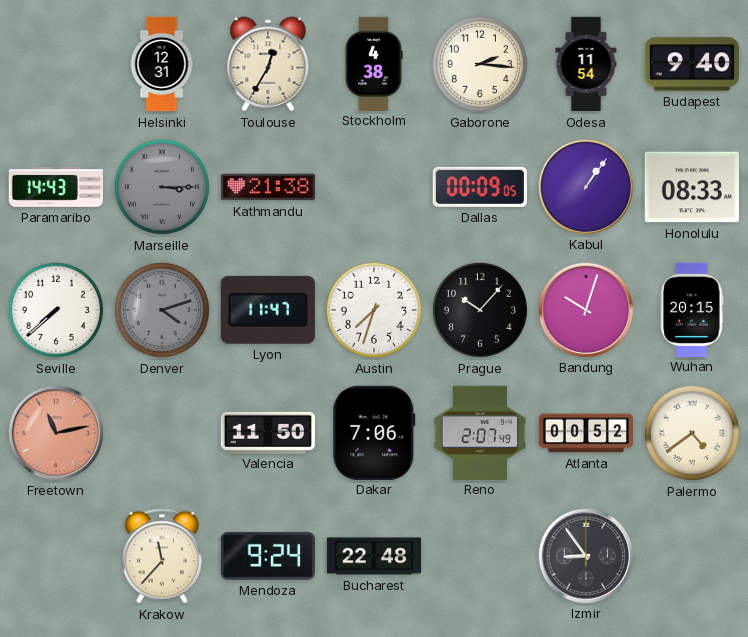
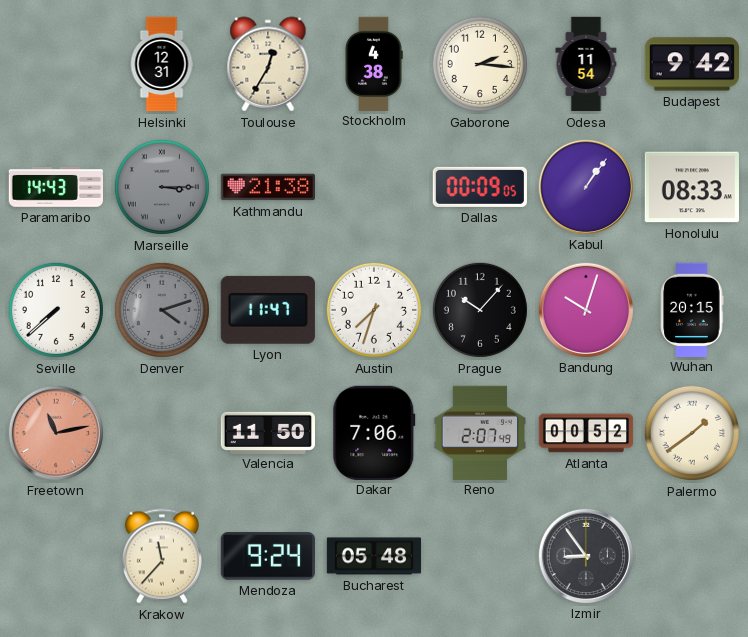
Budapest: 9:40 -> 9:42
Palermo: 4:39 -> 1:39
Bucharest: 22:48 -> 05:48
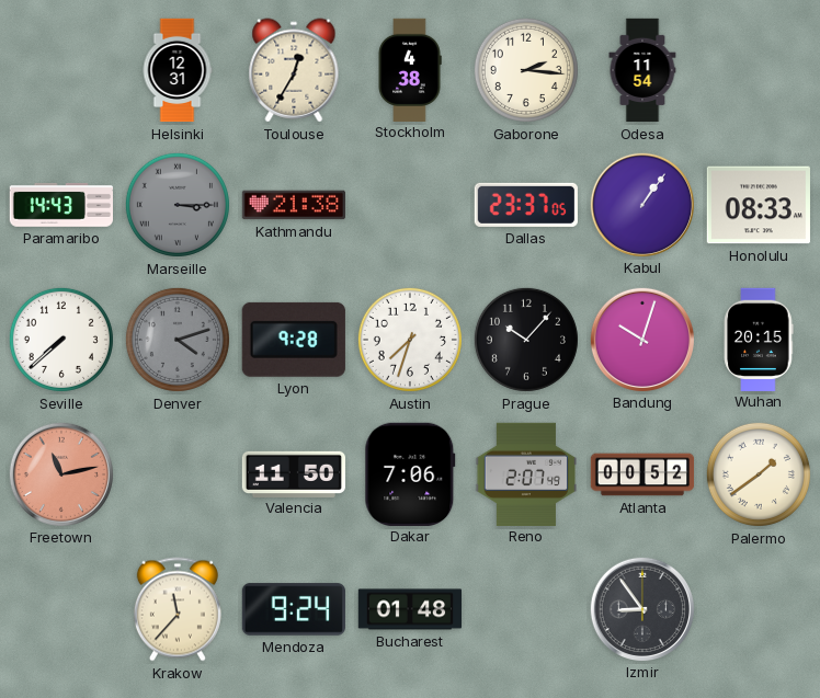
Budapest: 9:42 -> none
Dallas: 00:09 -> 23:37
Lyon: 11:47 -> 9:28
Bucharest: 05:48 -> 01:48
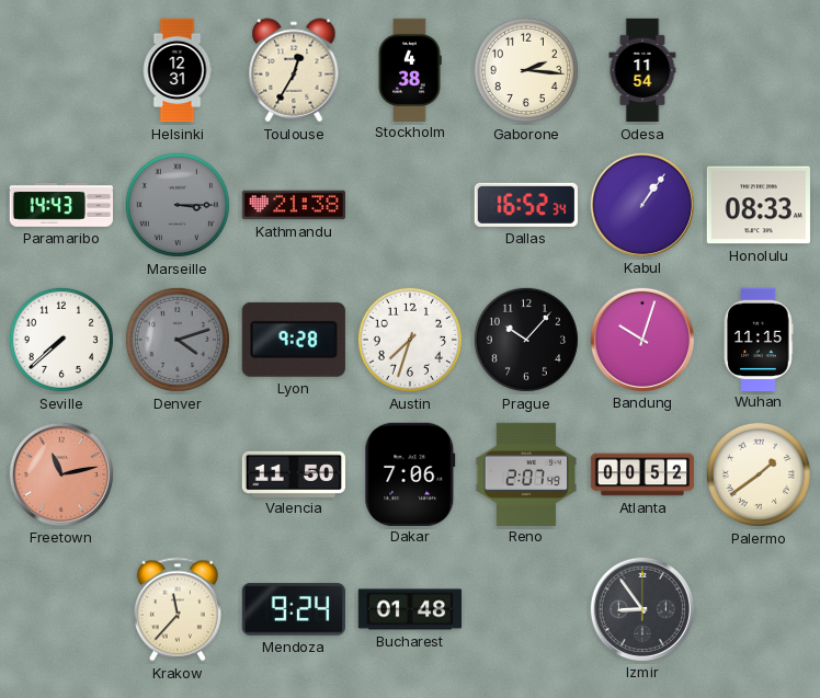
Dallas: 23:37 -> 16:52
Wuhan: 20:15 -> 11:15
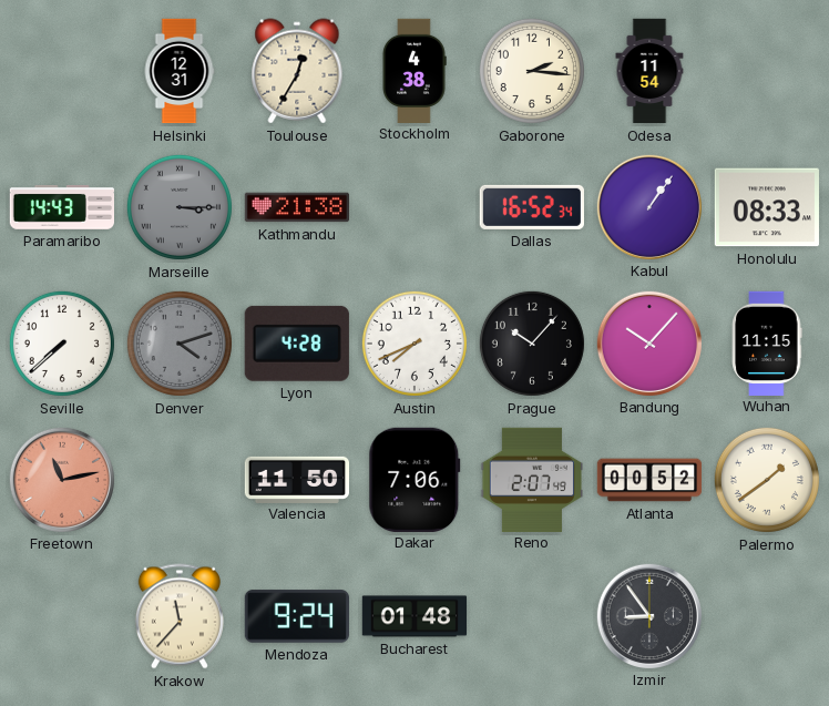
Lyon: 9:28 -> 4:28
Austin: 7:33 -> 7:41
Bandung: 10:03 -> 10:07
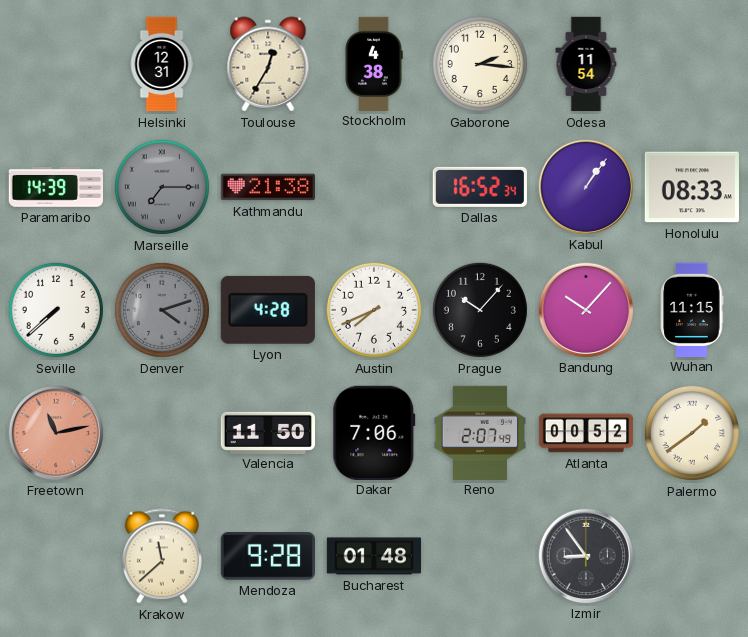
Paramaribo: 14:43 -> 14:39
Marseille: 3:15 -> 7:15
Krakow: 11:37 -> 11:38
Mendoza: 9:24 -> 9:28
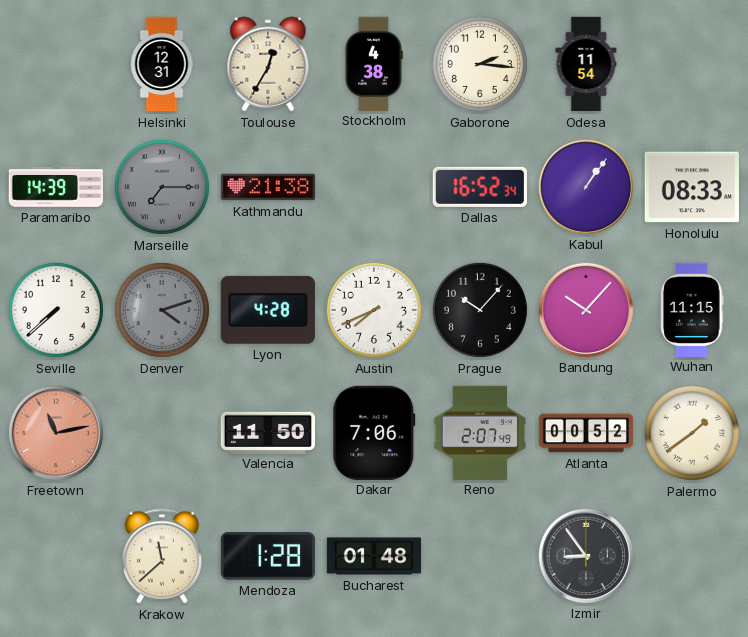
Mendoza: 9:28 -> 1:28
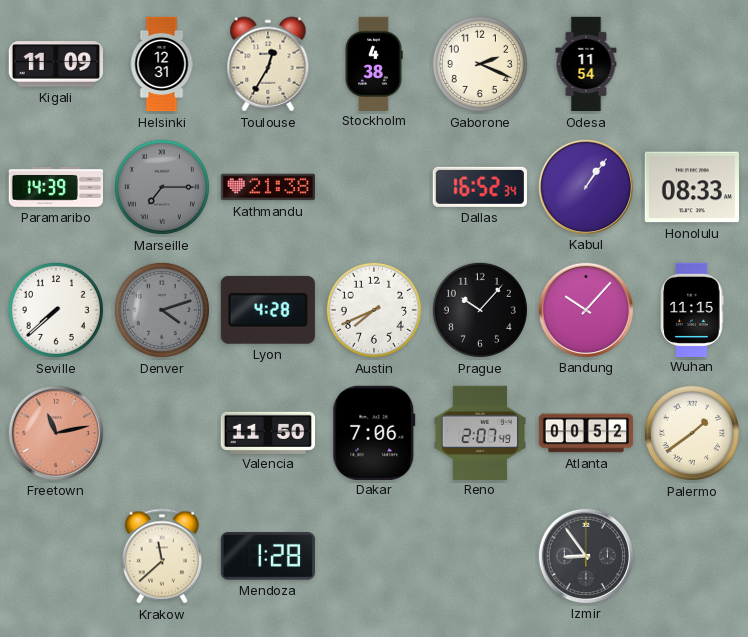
Kigali: none -> 11:09
Gaborone: 2:16 -> 2:19
Bucharest: 01:48 -> none
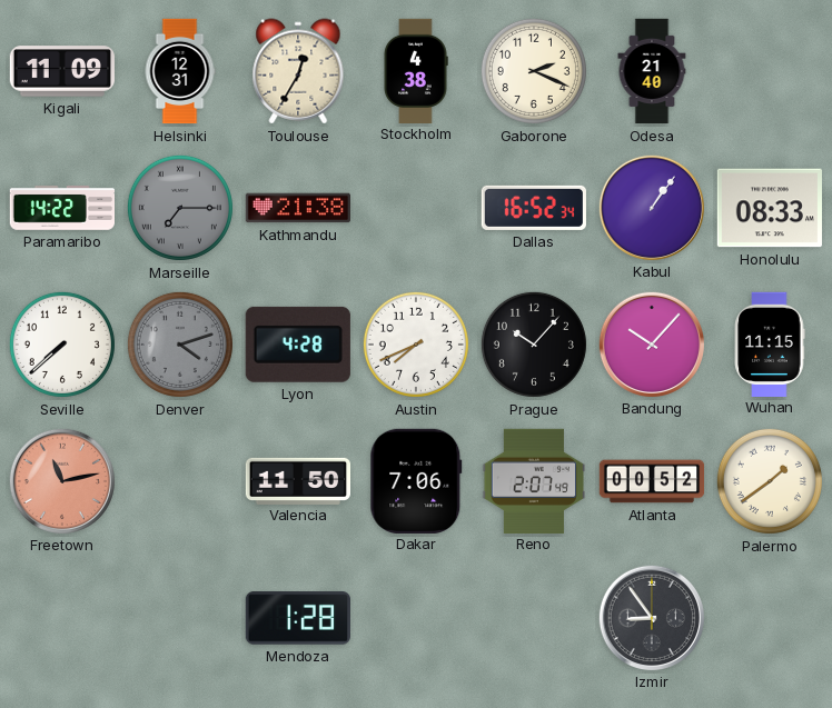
Odesa: 11:54 -> 21:40
Paramaribo: 14:39 -> 14:22
Krakow: 11:38 -> none
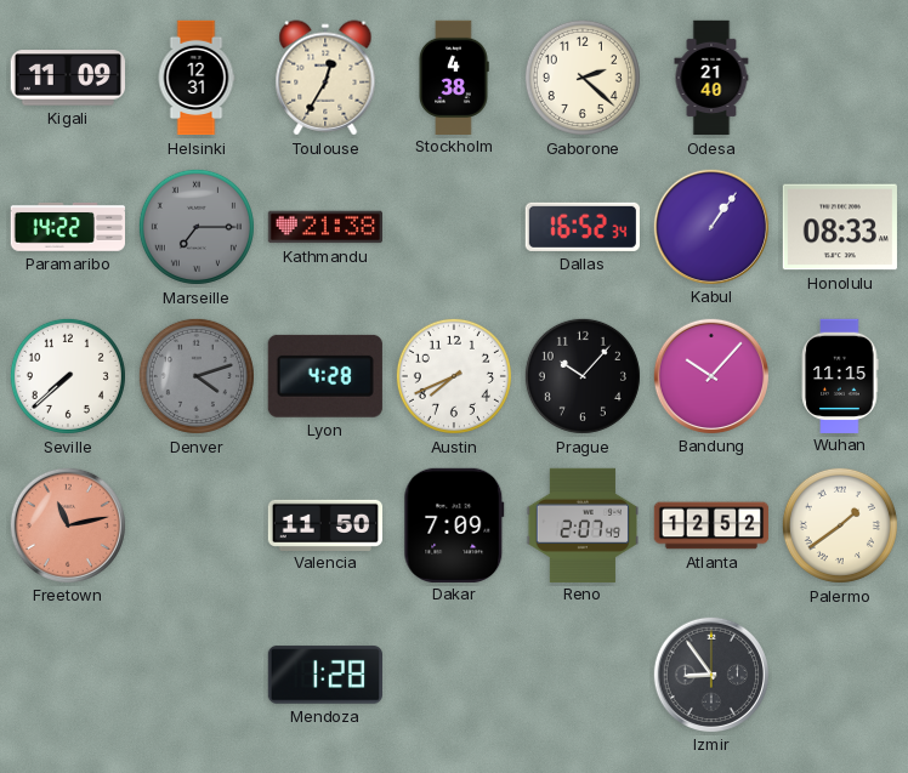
Gaborone: 2:19 -> 2:22
Dakar: 7:06 -> 7:09
Atlanta: 00:52 -> 12:52
